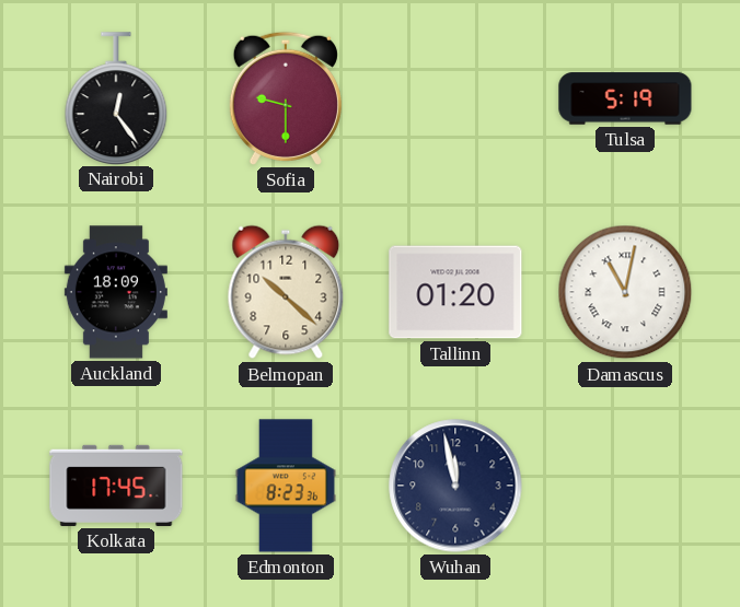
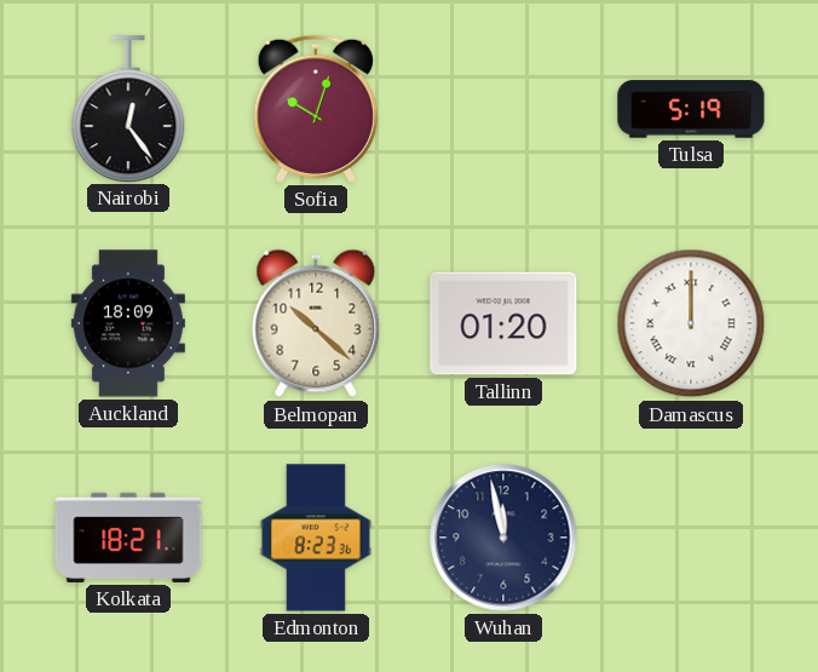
Sofia: 9:30 -> 10:03
Damascus: 11:02 -> 12:00
Kolkata: 17:45 -> 18:21
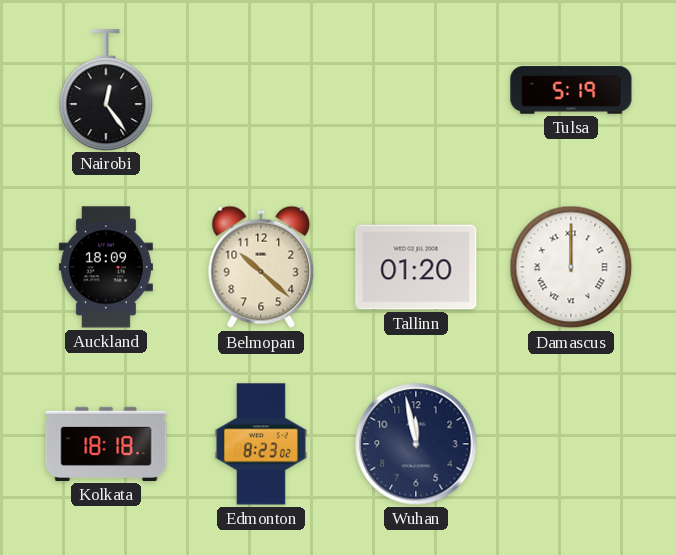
Sofia: 10:03 -> none
Kolkata: 18:21 -> 18:18
Edmonton: 8:23:36 -> 8:23:02
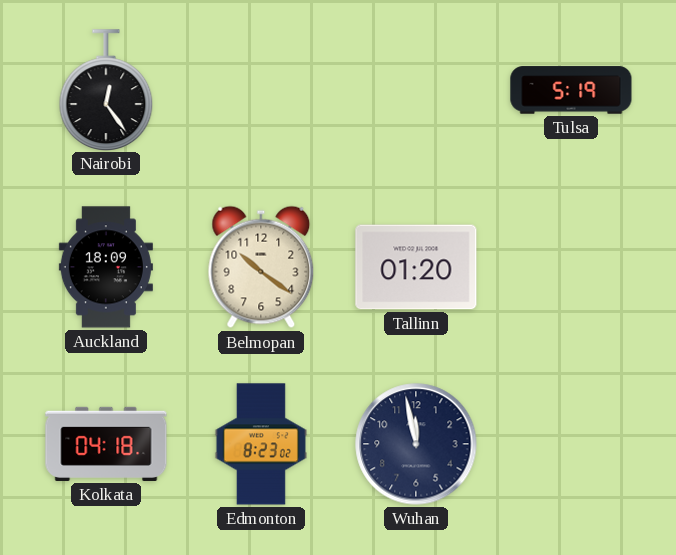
Belmopan: 10:22 -> 10:21
Damascus: 12:00 -> none
Kolkata: 18:18 -> 04:18
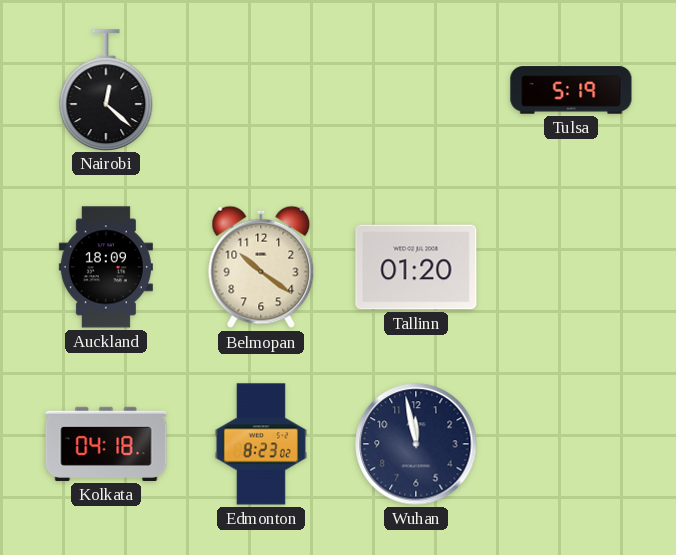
Nairobi: 12:24 -> 12:22
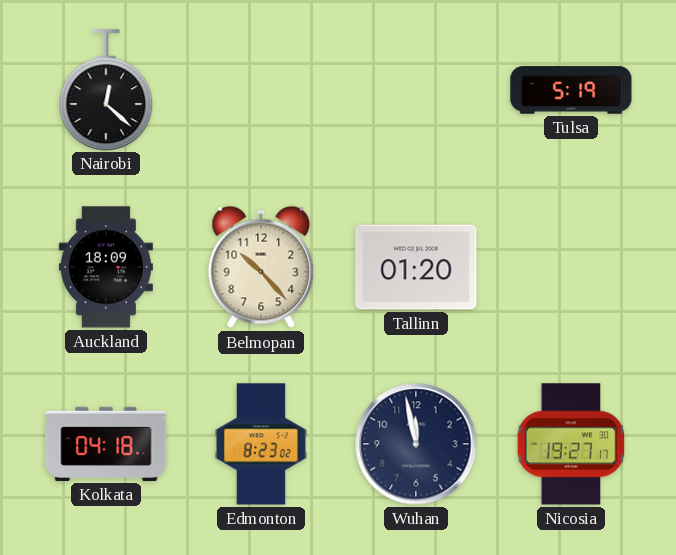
Belmopan: 10:21 -> 10:23
Nicosia: none -> 19:27
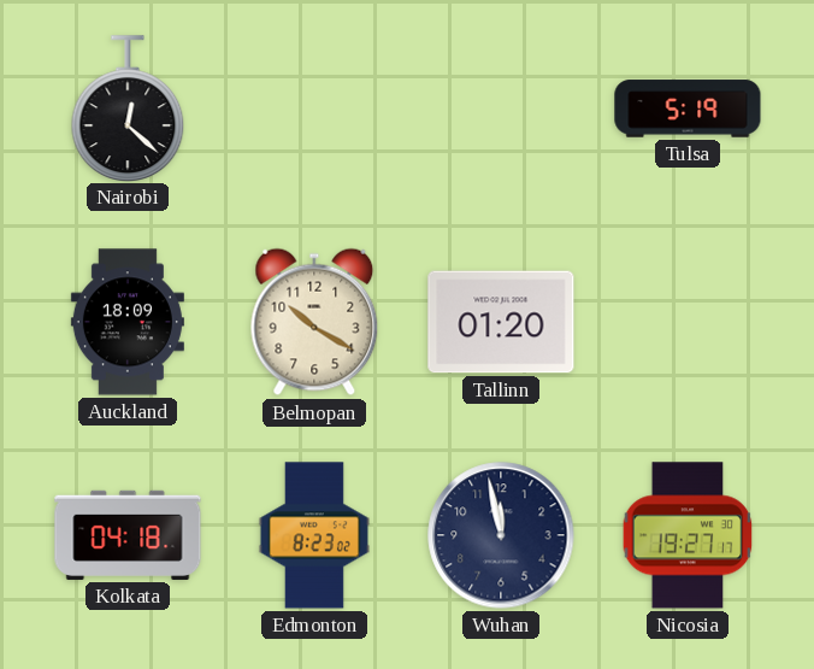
Belmopan: 10:23 -> 10:20
